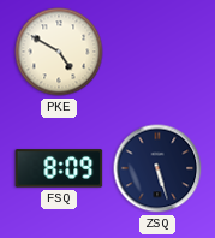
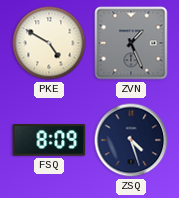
ZVN: none -> 1:26
ZSQ: 5:27 -> 4:27
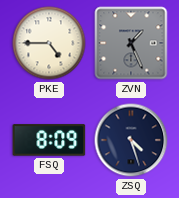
PKE: 4:50 -> 4:45
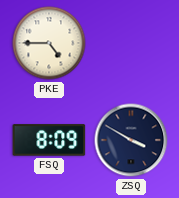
ZVN: 1:26 -> none
ZSQ: 4:27 -> 3:50
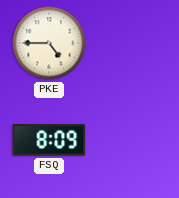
ZSQ: 3:50 -> none
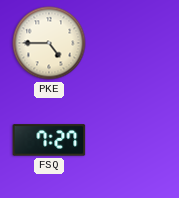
FSQ: 8:09 -> 7:27
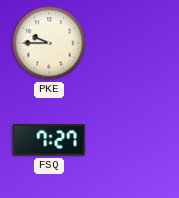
PKE: 4:45 -> 9:45
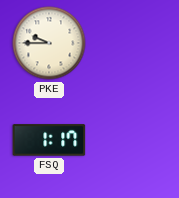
FSQ: 7:27 -> 1:17
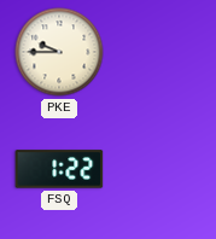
FSQ: 1:17 -> 1:22
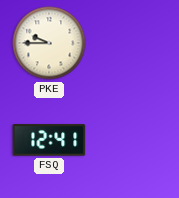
FSQ: 1:22 -> 12:41
